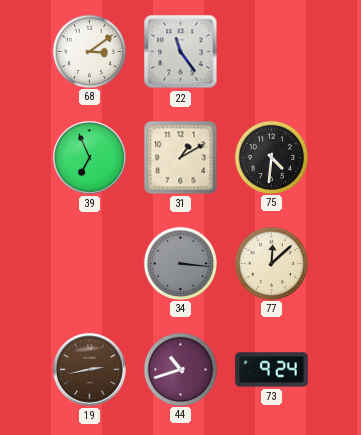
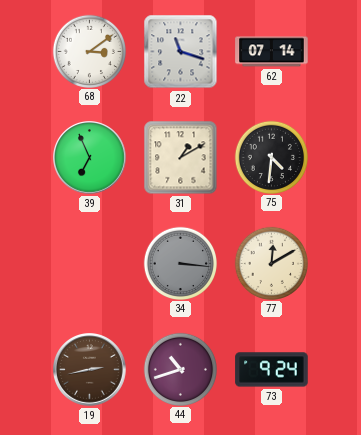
22: 11:24 -> 11:18
62: none -> 07:14
77: 12:08 -> 12:10
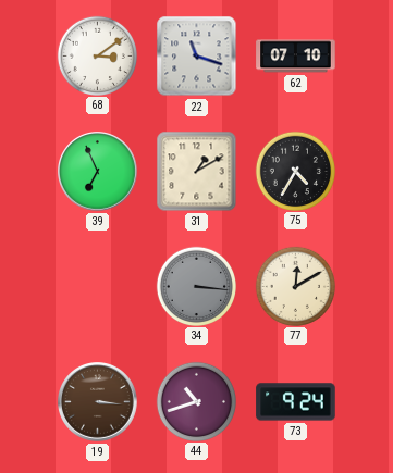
62: 07:14 -> 07:10
75: 4:31 -> 4:35
19: 2:43 -> 3:16
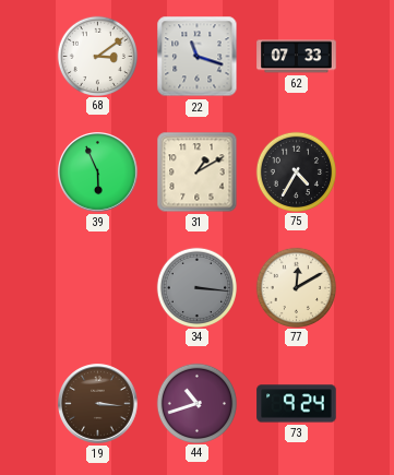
62: 07:10 -> 07:33
39: 6:56 -> 5:56
